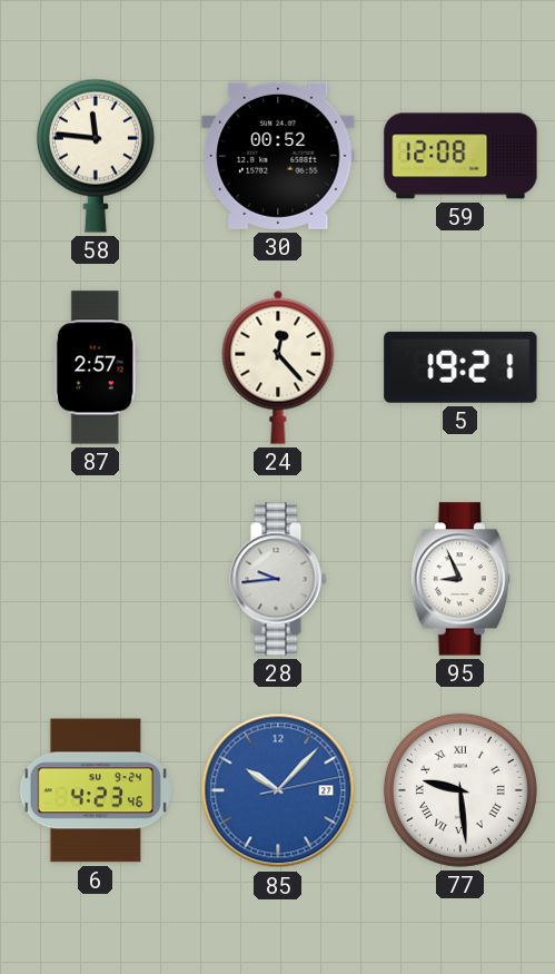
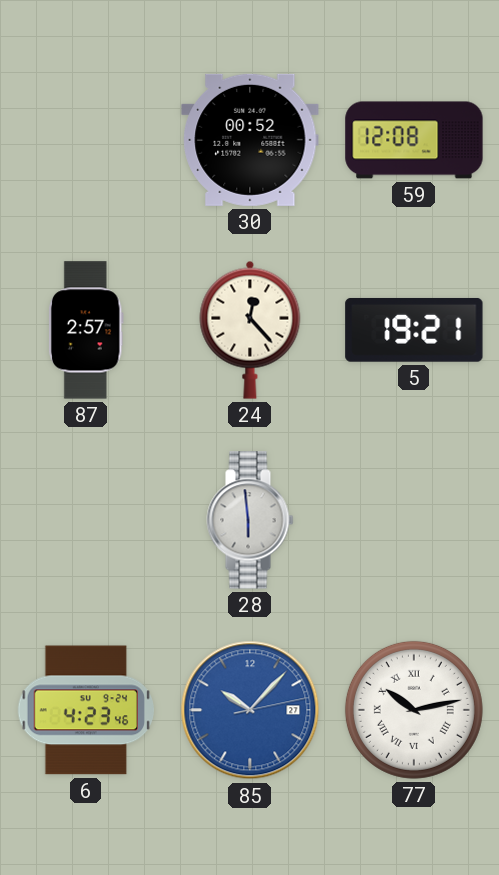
58: 11:46 -> none
28: 9:44 -> 5:59
95: 8:56 -> none
77: 9:29 -> 10:13
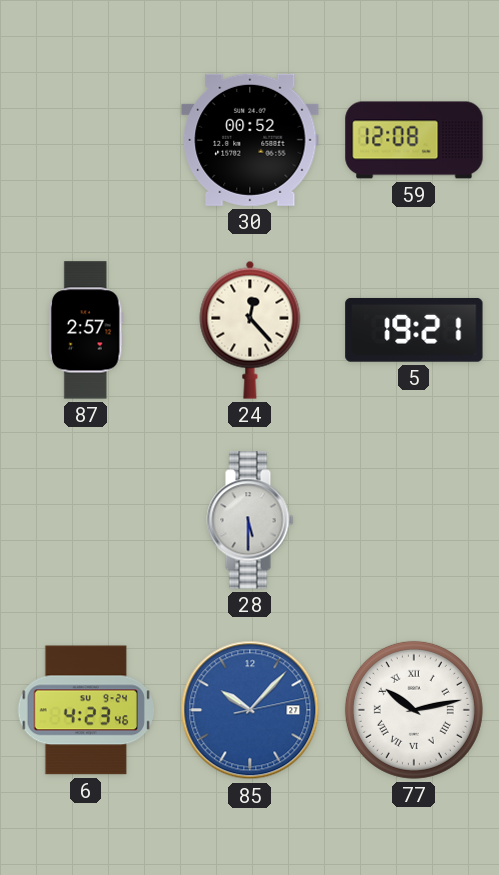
28: 5:59 -> 5:30
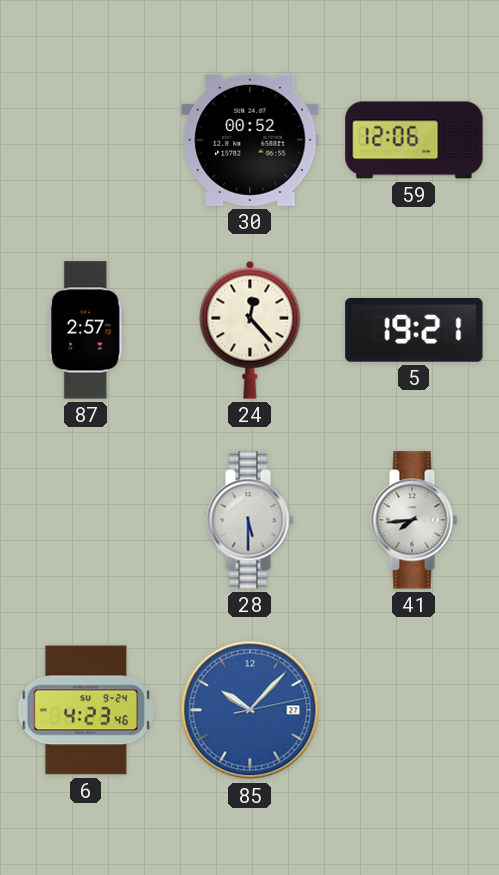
59: 12:08 -> 12:06
41: none -> 7:44
77: 10:13 -> none
